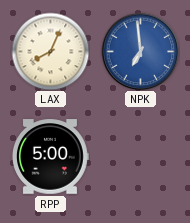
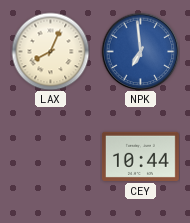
RPP: 5:00 -> none
CEY: none -> 10:44
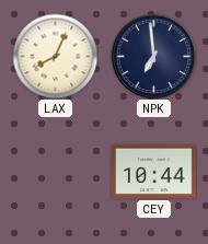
NPK dial: blue -> navy
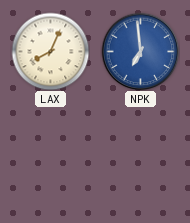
NPK dial: navy -> blue
CEY: 10:44 -> none
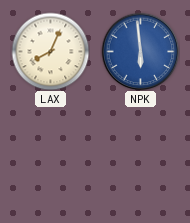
NPK: 6:59 -> 5:59
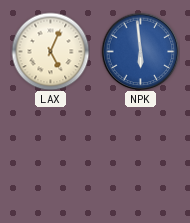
LAX: 8:04 -> 5:04
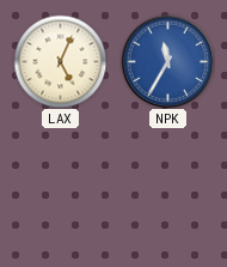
NPK: 5:59 -> 11:35
